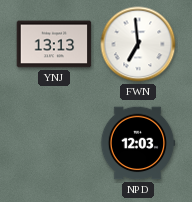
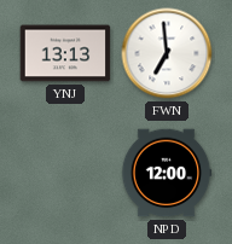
NPD: 12:03 -> 12:00
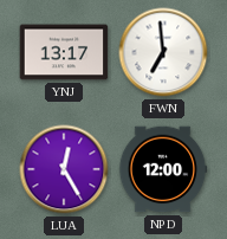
YNJ: 13:13 -> 13:17
LUA: none -> 12:25
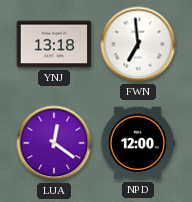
YNJ: 13:17 -> 13:18
LUA: 12:25 -> 12:21
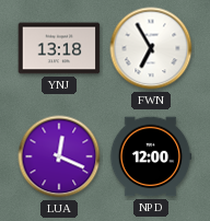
FWN: 6:59 -> 6:55
LUA: 12:21 -> 12:19
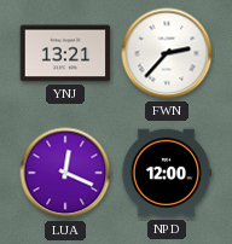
YNJ: 13:18 -> 13:21
FWN: 6:55 -> 2:37
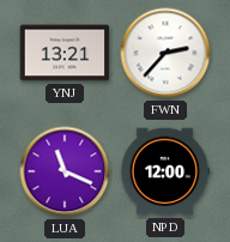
LUA: 12:19 -> 11:19
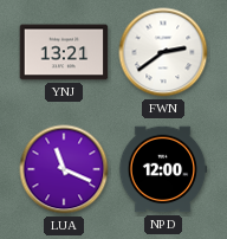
FWN: 2:37 -> 2:39
